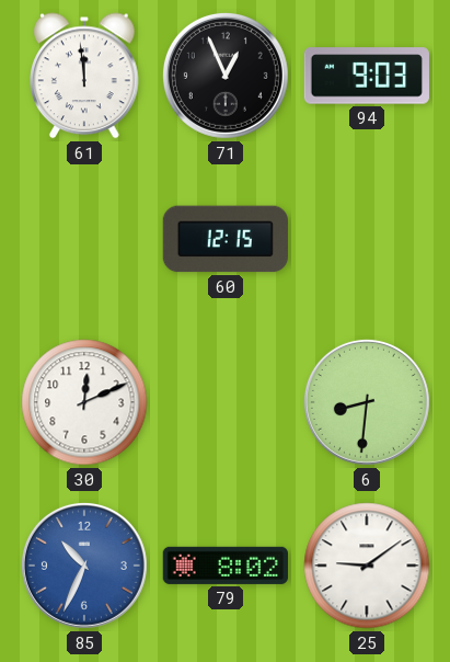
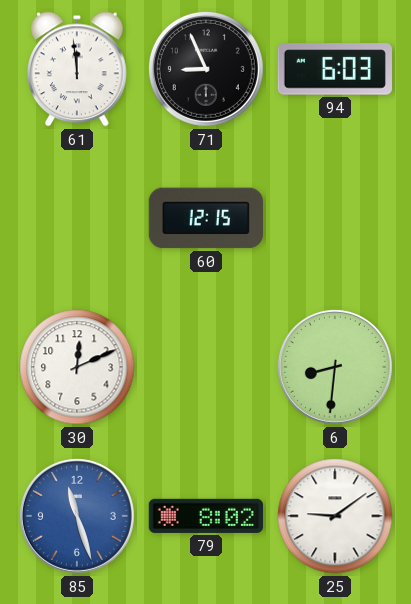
71: 12:56 -> 8:56
94: 9:03 -> 6:03
85: 10:34 -> 11:27
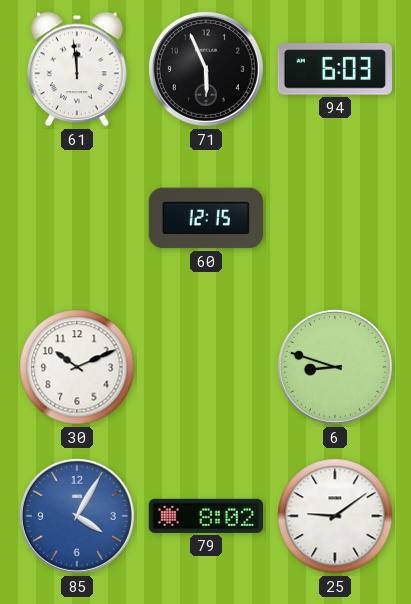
71: 8:56 -> 5:56
30: 12:11 -> 10:11
6: 8:31 -> 8:48
85: 11:27 -> 4:05
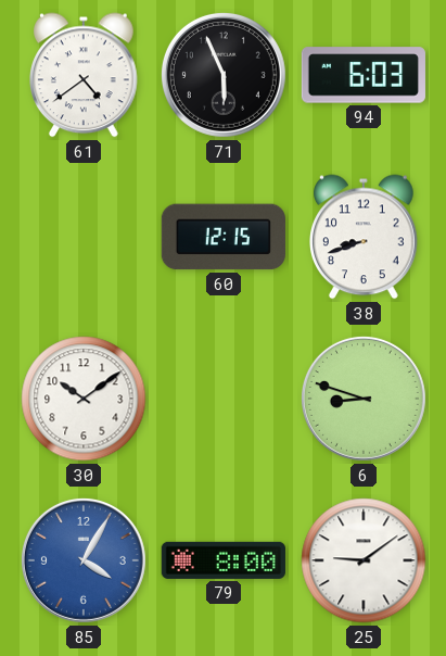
61: 11:59 -> 4:39
38: none -> 8:42
30: 10:11 -> 10:09
79: 8:02 -> 8:00
